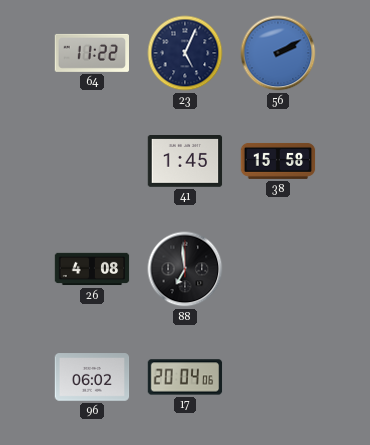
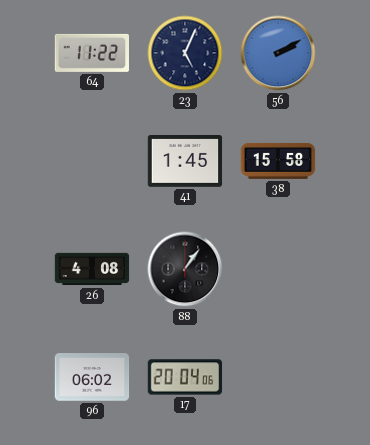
88: 6:59 -> 1:06
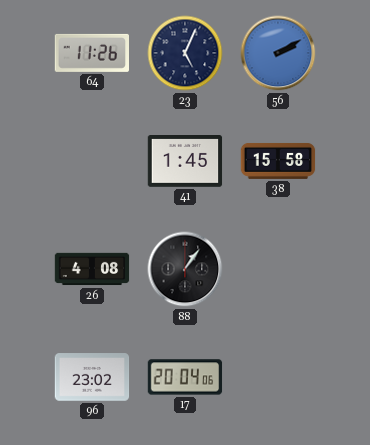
64: 11:22 -> 11:26
96: 06:02 -> 23:02
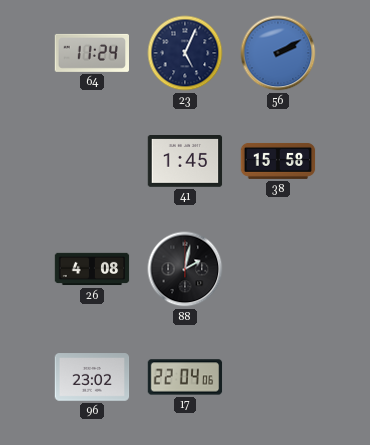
64: 11:26 -> 11:24
88: 1:06 -> 2:02
17: 20:04 -> 22:04
